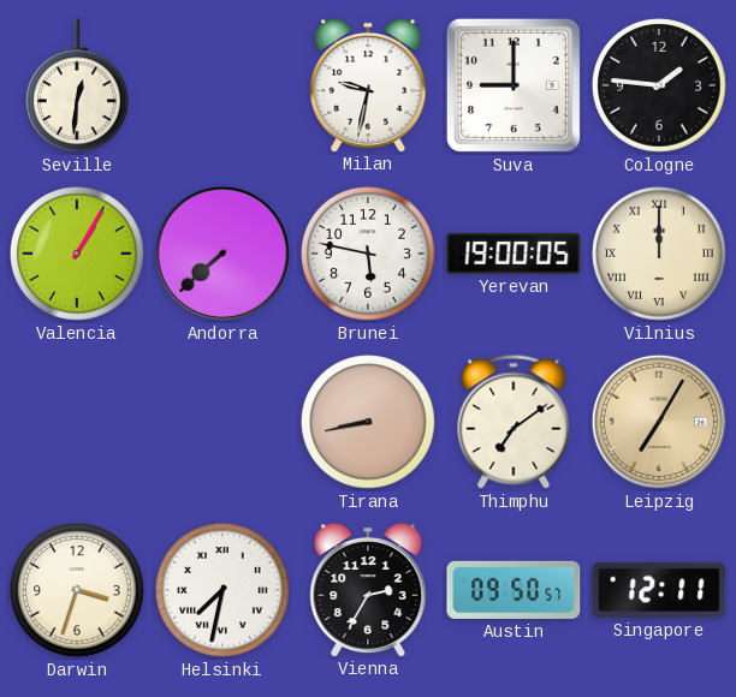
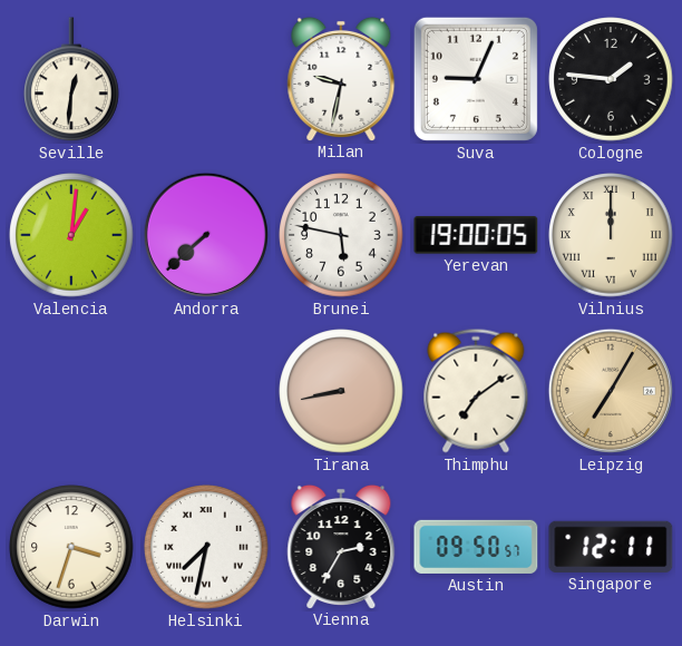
Suva: 9:00 -> 9:04
Valencia: 1:05 -> 1:01
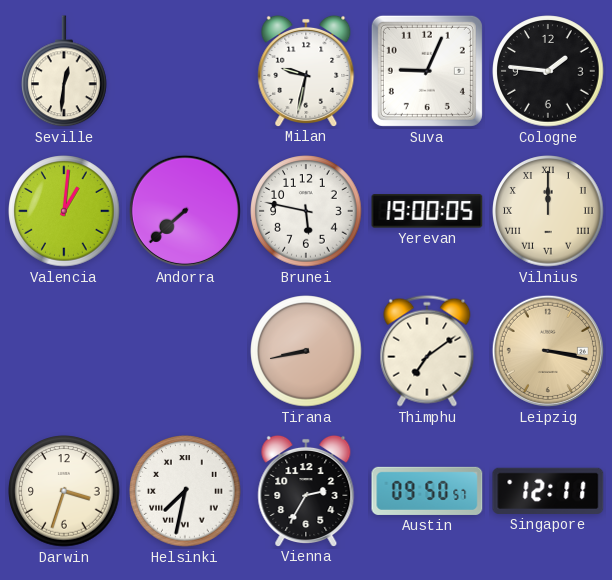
Leipzig: 7:05 -> 3:17
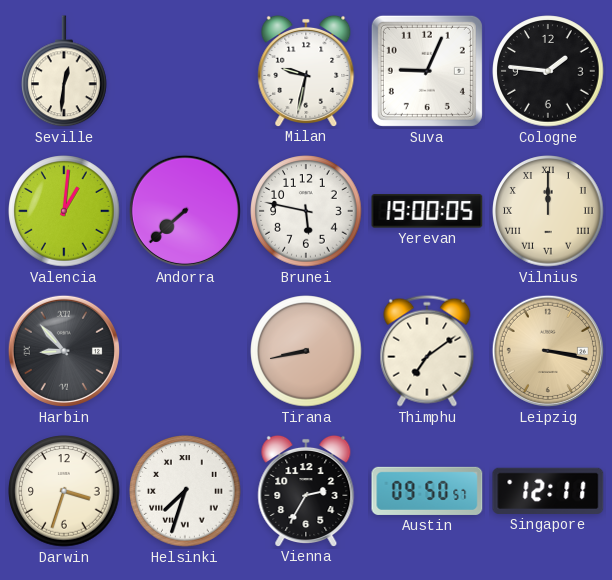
Harbin: none -> 8:53
Helsinki: 7:32 -> 7:33
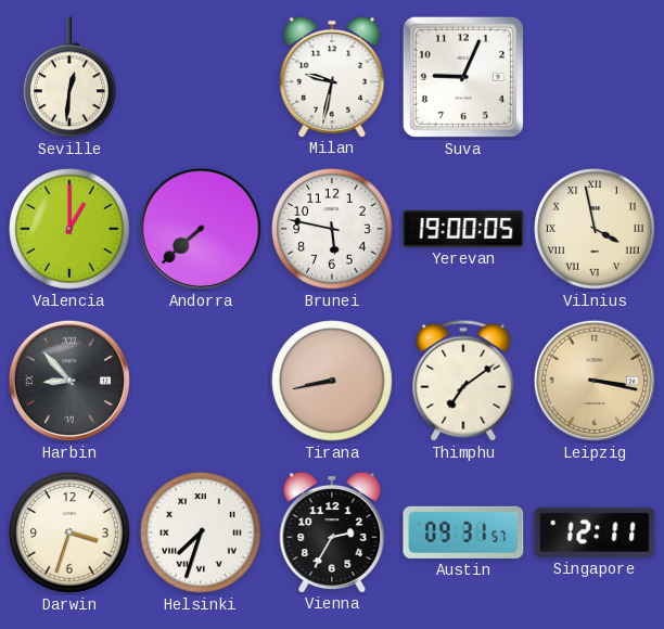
Cologne: 1:46 -> none
Valencia: 1:01 -> 1:00
Vilnius: 12:00 -> 3:58
Austin: 09:50 -> 09:31
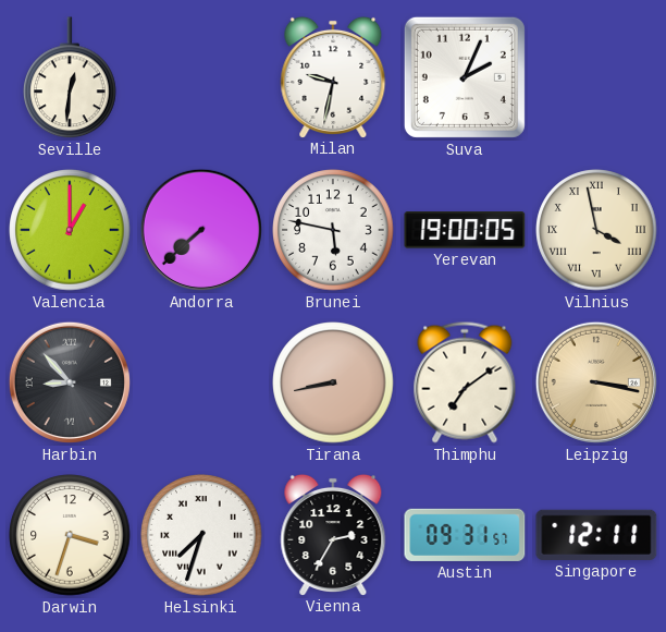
Suva: 9:04 -> 2:04
